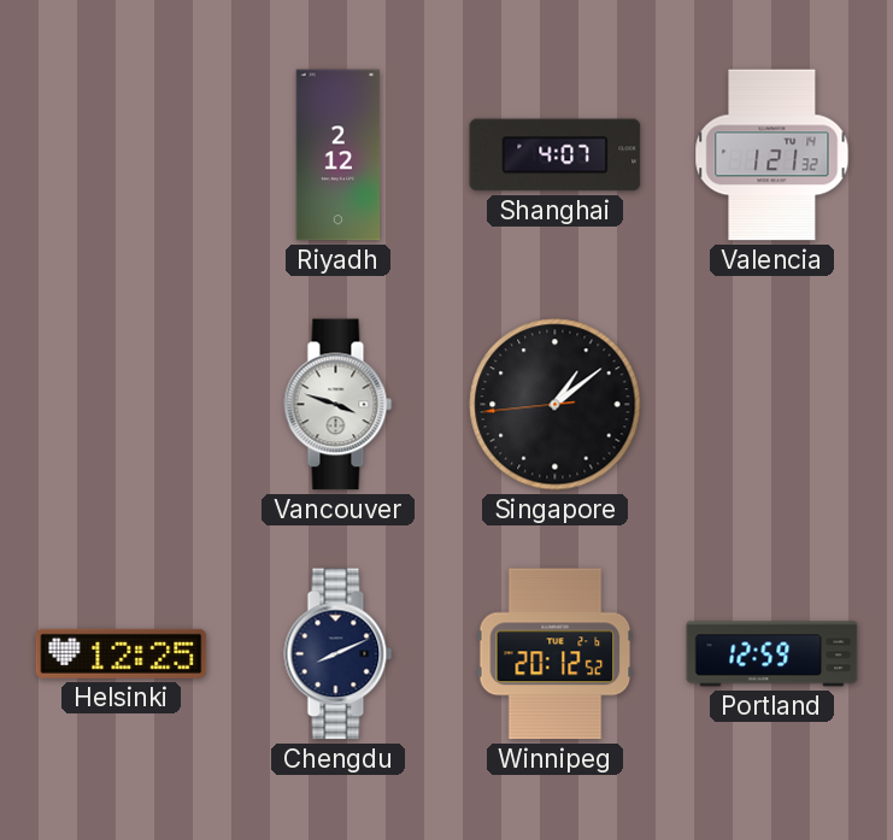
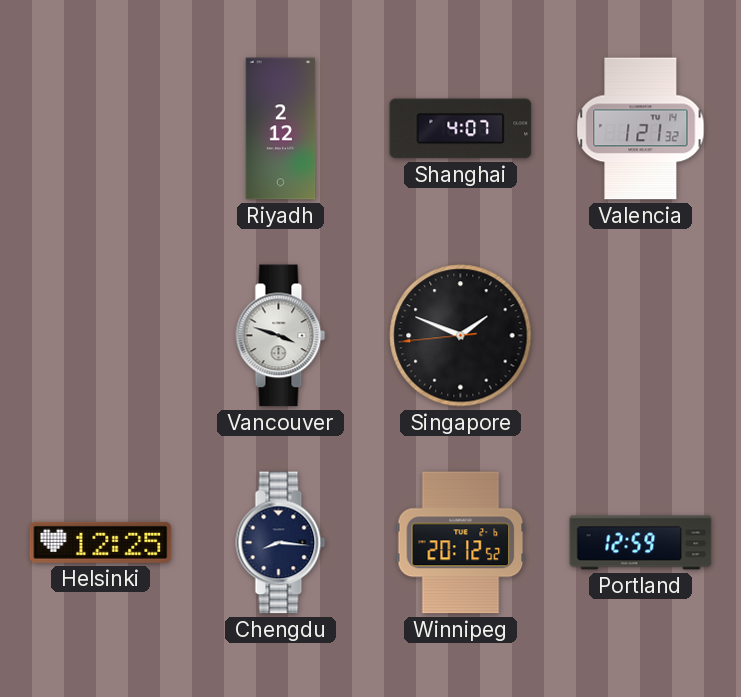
Singapore: 1:08 -> 1:48
Chengdu: 8:11 -> 8:16
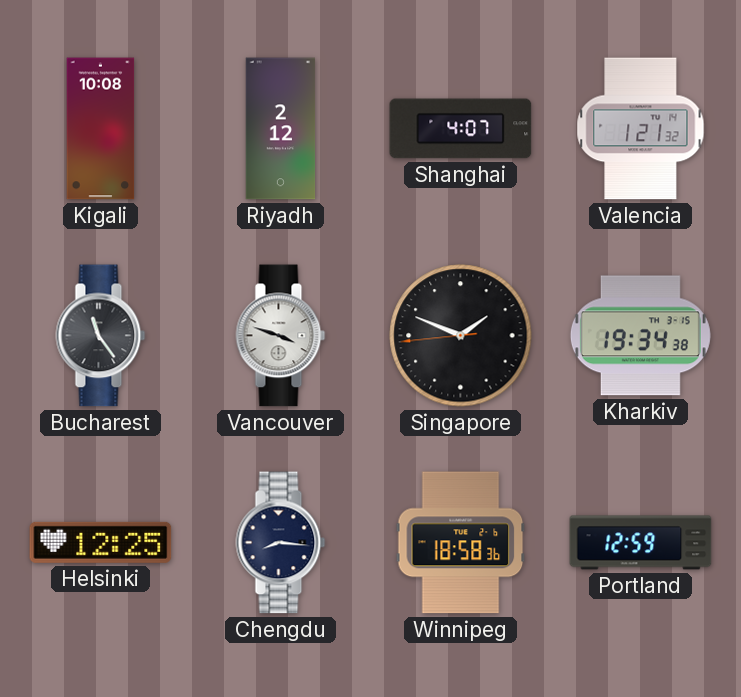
Kigali: none -> 10:08
Bucharest: none -> 11:24
Kharkiv: none -> 19:34
Winnipeg: 20:12 -> 18:58
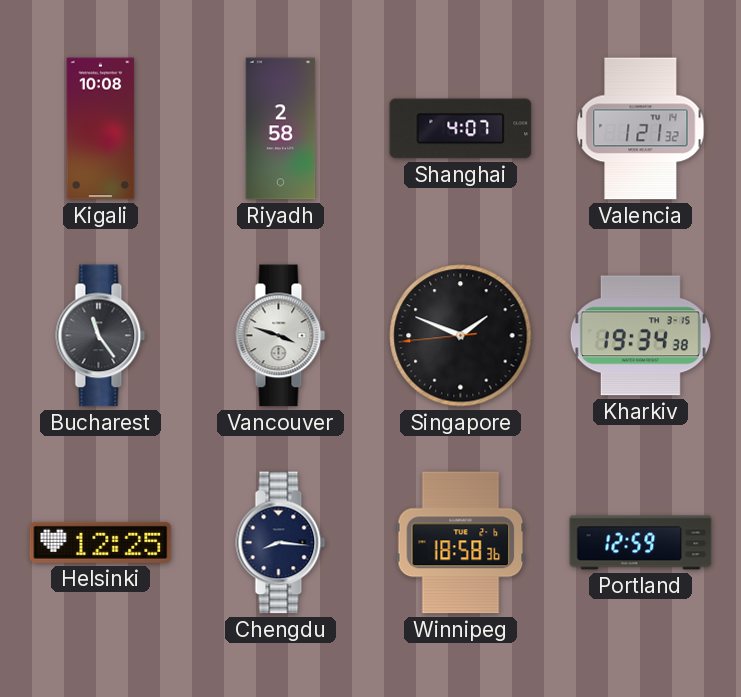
Riyadh: 2:12 -> 2:58
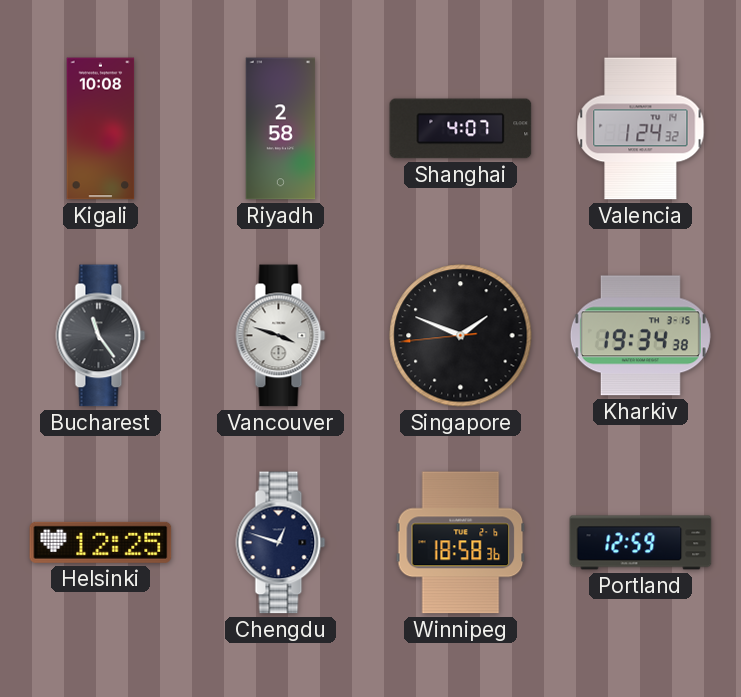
Valencia: 1:21 -> 1:24
Chengdu: 8:16 -> 12:48
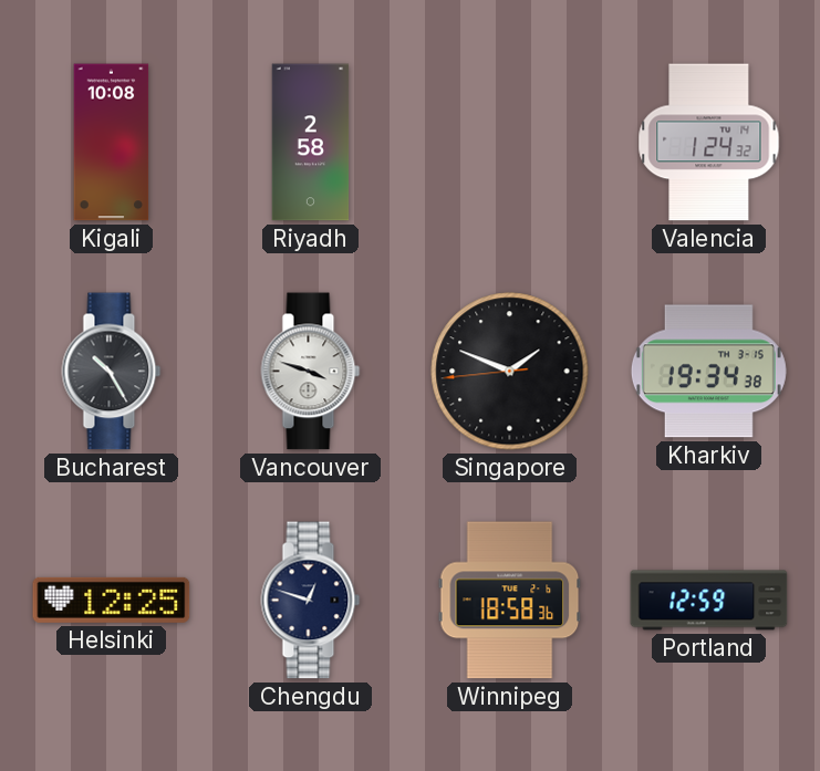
Shanghai: 4:07 -> none
Bucharest: 11:24 -> 10:25
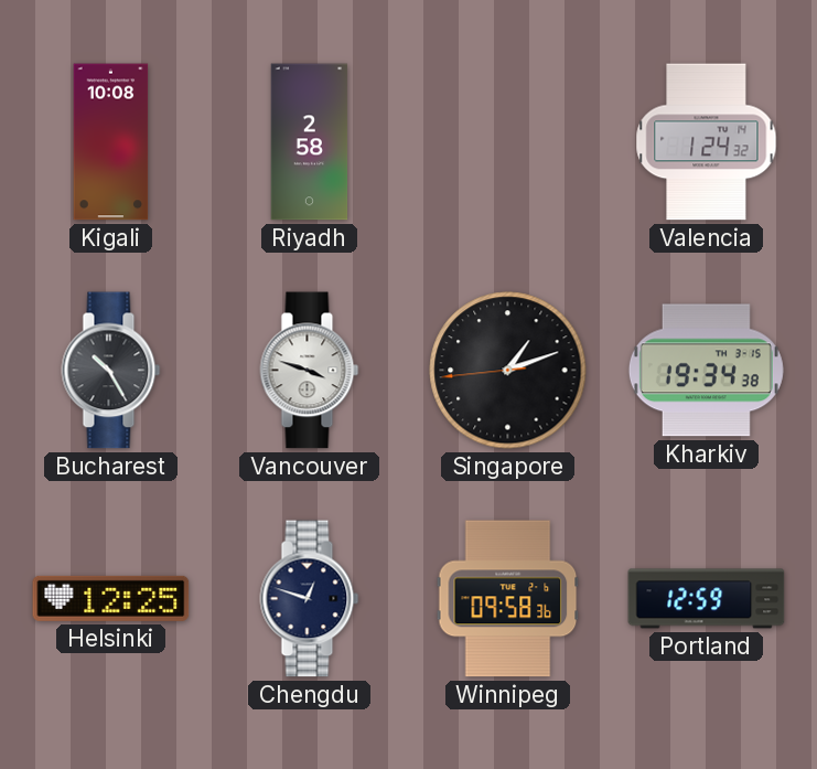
Singapore: 1:48 -> 1:11
Winnipeg: 18:58 -> 09:58
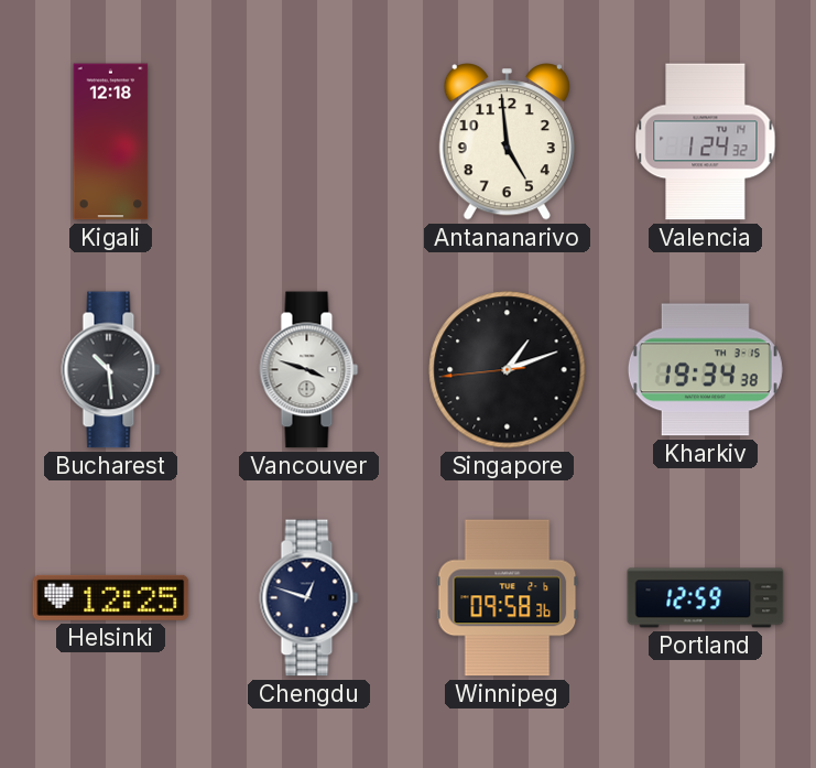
Kigali: 10:08 -> 12:18
Riyadh: 2:58 -> none
Antananarivo: none -> 4:59
Bucharest: 10:25 -> 10:29
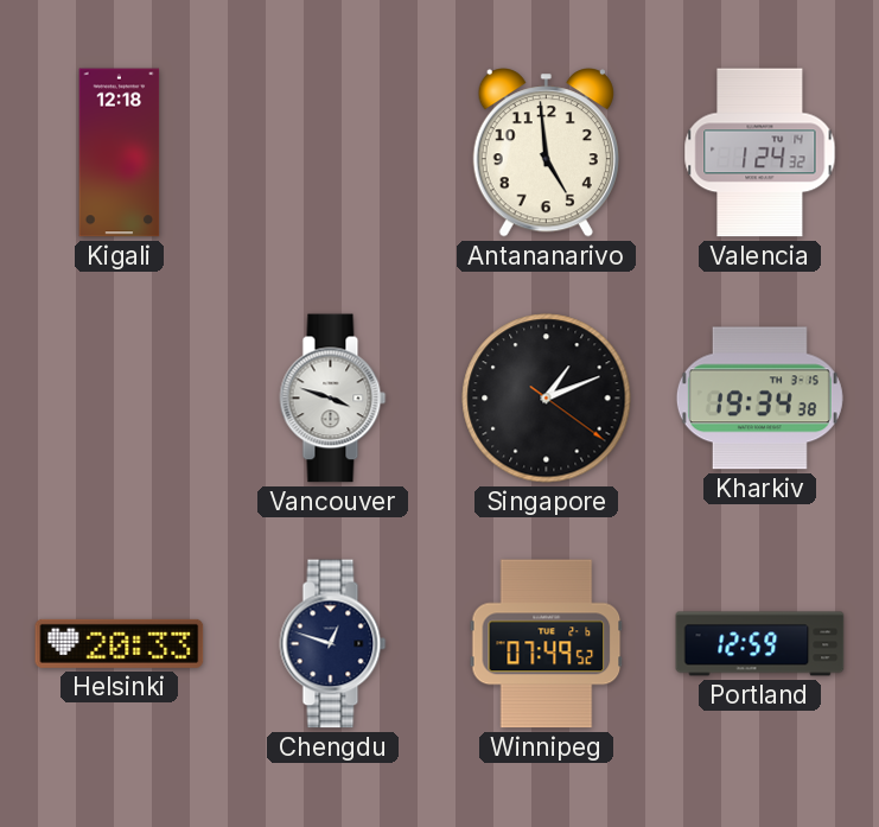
Bucharest: 10:29 -> none
Singapore: 1:11:44 -> 1:11:21
Helsinki: 12:25 -> 20:33
Winnipeg: 09:58 -> 07:49
